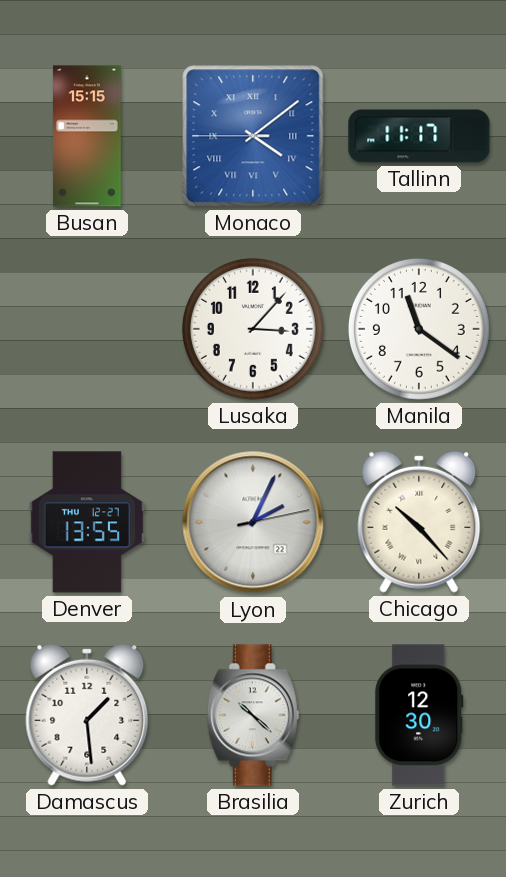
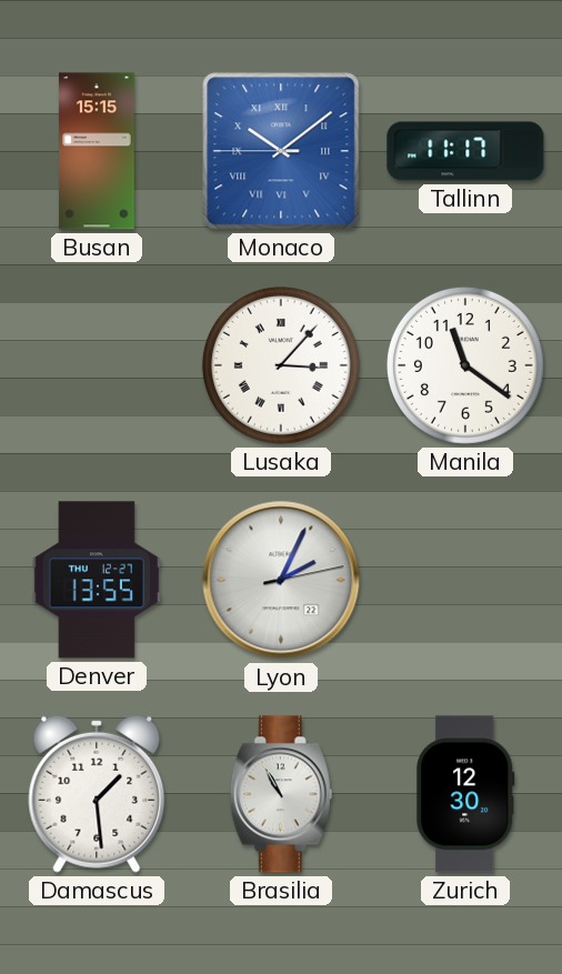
Monaco: 4:08 -> 10:08
Lusaka numerals: Arabic -> Roman
Chicago: 10:23 -> none
Brasilia: 10:22 -> 10:55
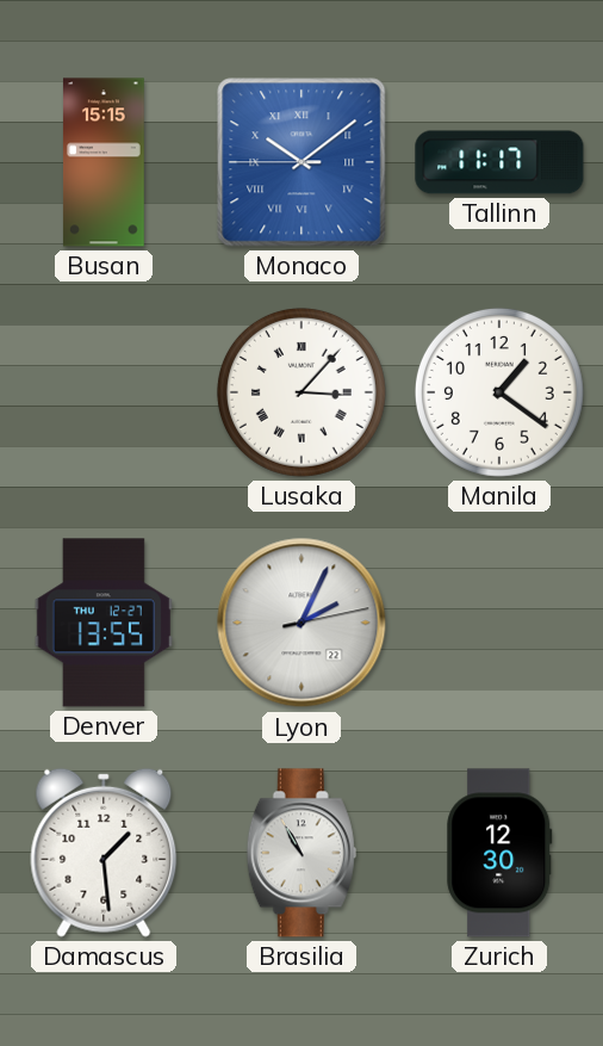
Manila: 11:21 -> 1:21
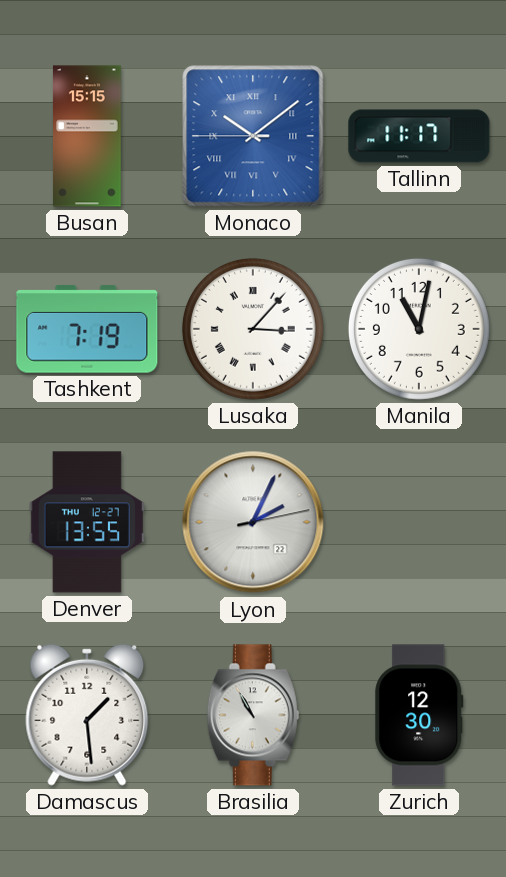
Tashkent: none -> 7:19
Manila: 1:21 -> 11:02
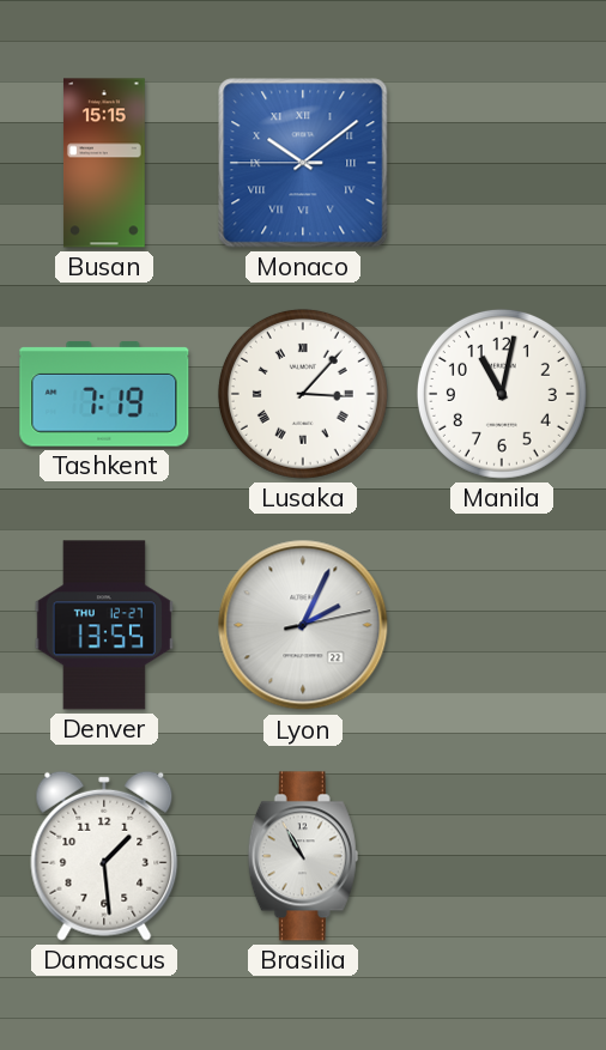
Tallinn: 11:17 -> none
Zurich: 12:30 -> none
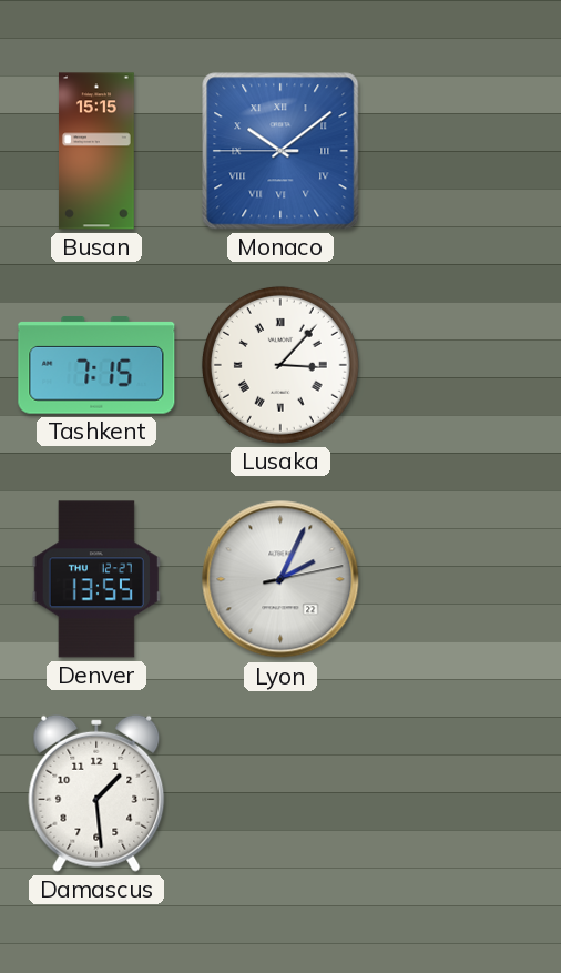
Tashkent: 7:19 -> 7:15
Manila: 11:02 -> none
Brasilia: 10:55 -> none
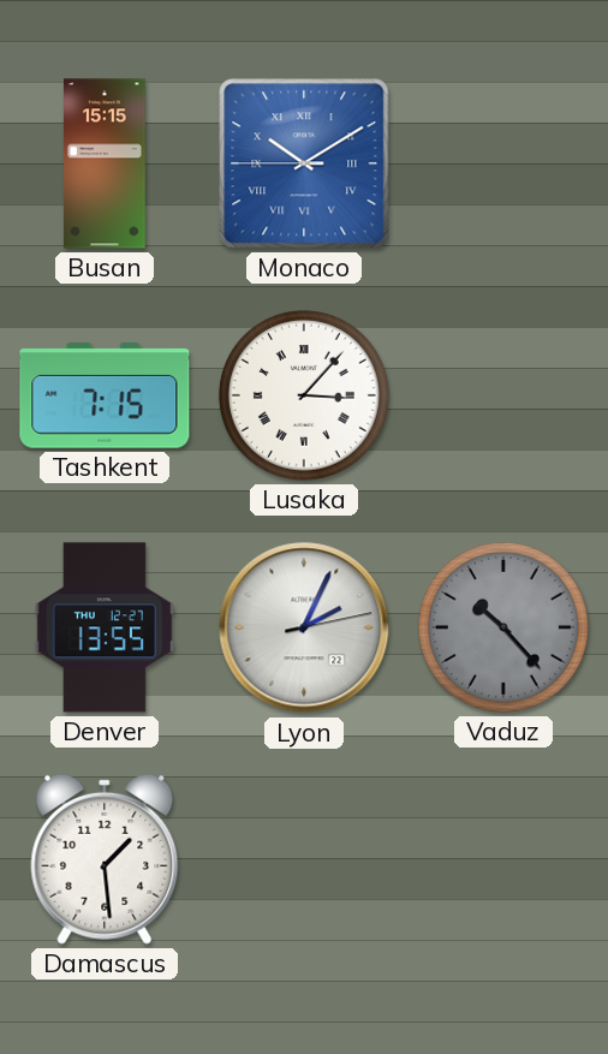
Monaco: 10:08 -> 10:09
Vaduz: none -> 10:23
